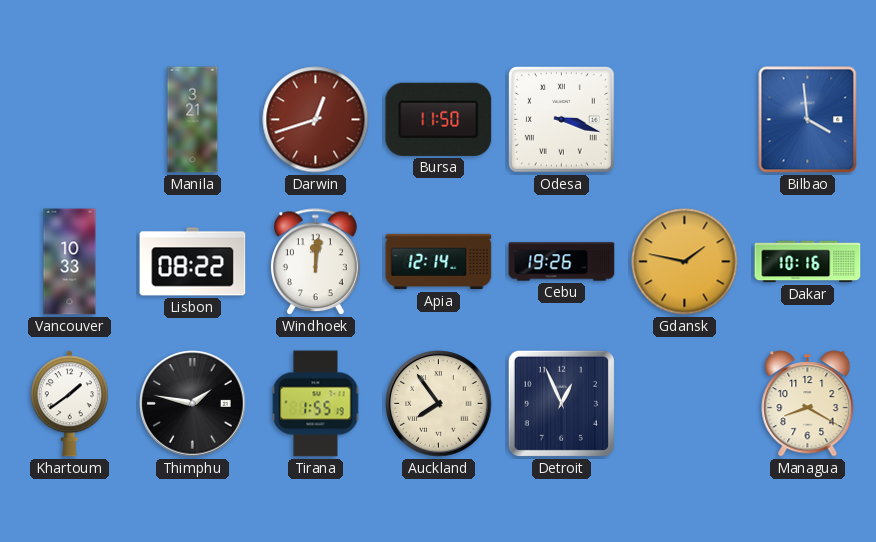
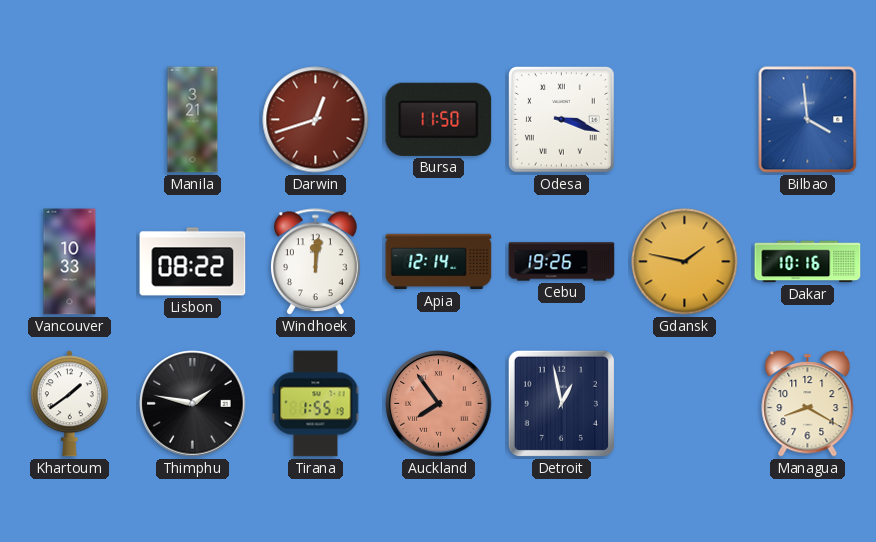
Auckland dial: cream -> salmon
Detroit: 12:56 -> 12:58
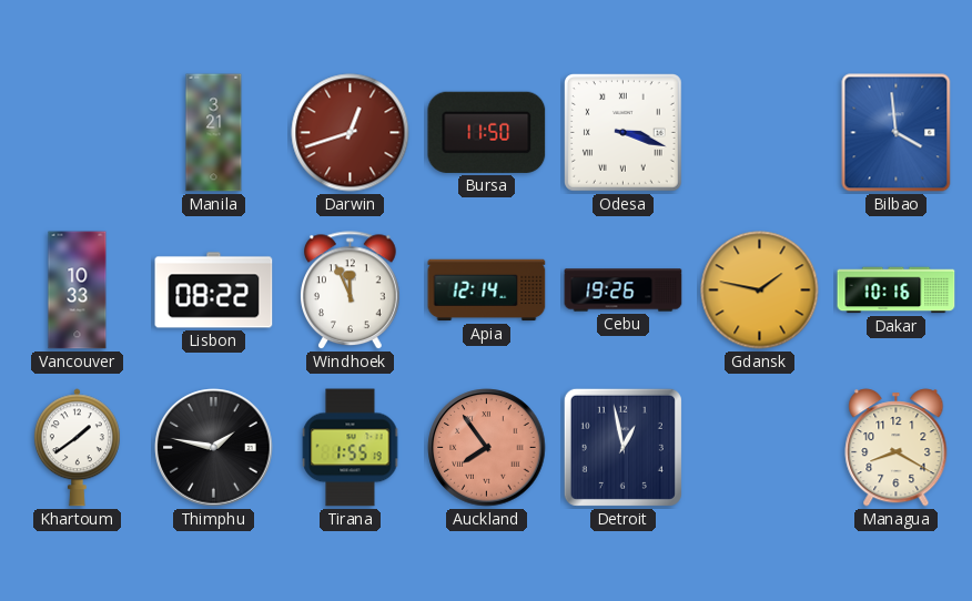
Windhoek: 12:01 -> 11:56
